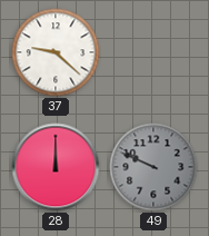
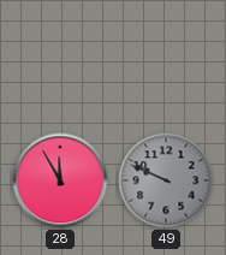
37: 9:22 -> none
28: 12:00 -> 11:55
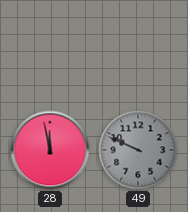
28: 11:55 -> 11:58
